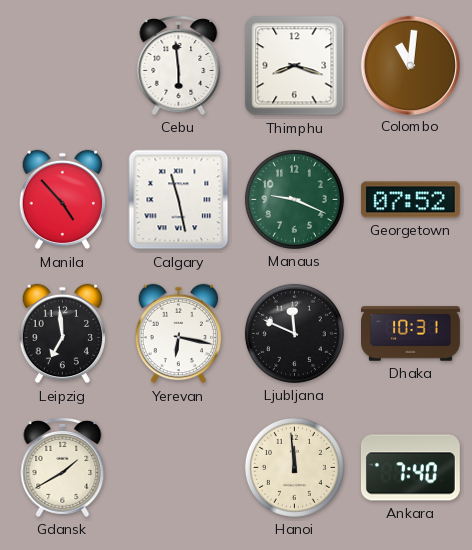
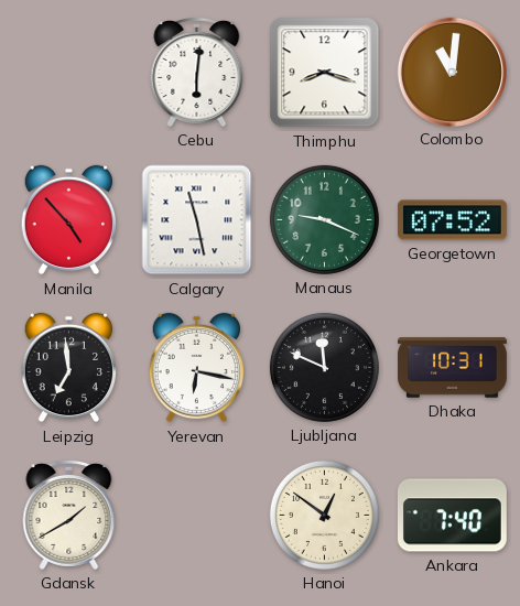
Cebu: 5:59 -> 6:01
Hanoi: 11:59 -> 12:51
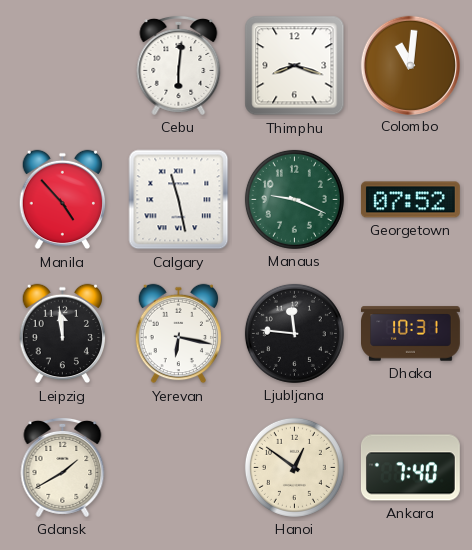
Leipzig: 6:59 -> 11:59
Ljubljana: 11:49 -> 11:46
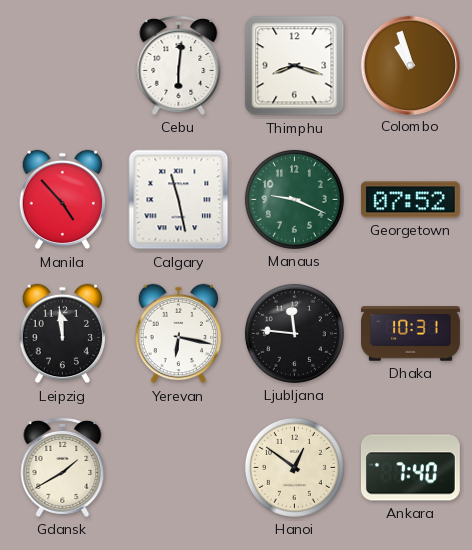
Colombo: 11:01 -> 10:57
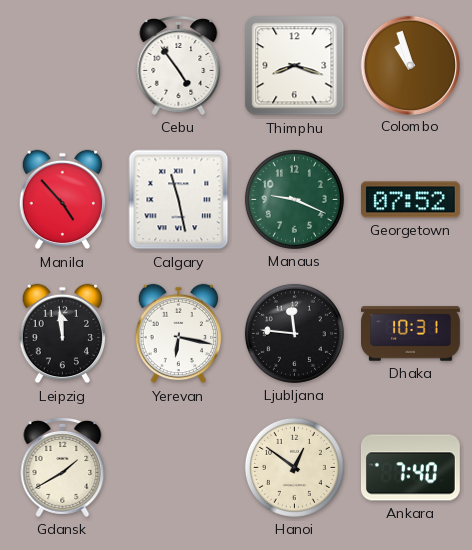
Cebu: 6:01 -> 4:54
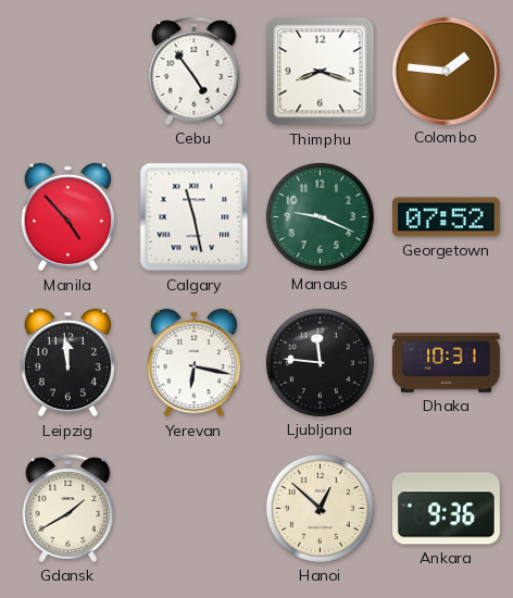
Colombo: 10:57 -> 1:46
Hanoi: 12:51 -> 12:52
Ankara: 7:40 -> 9:36
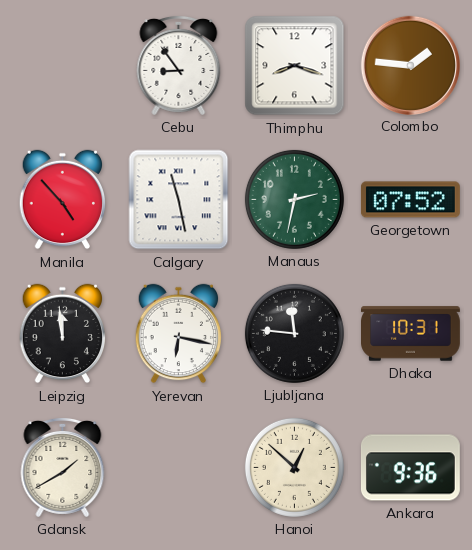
Cebu: 4:54 -> 8:54
Manaus: 9:19 -> 2:32
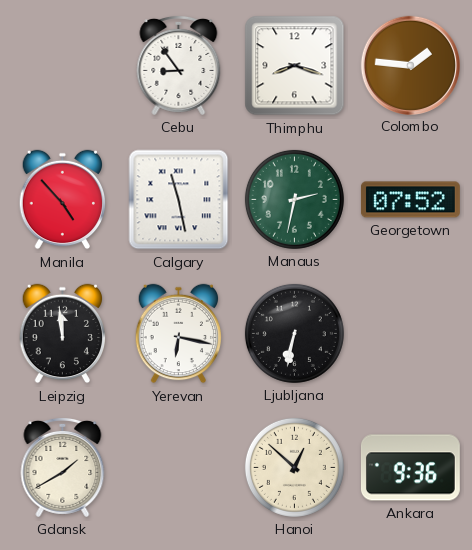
Ljubljana: 11:46 -> 6:32
Dhaka: 10:31 -> none
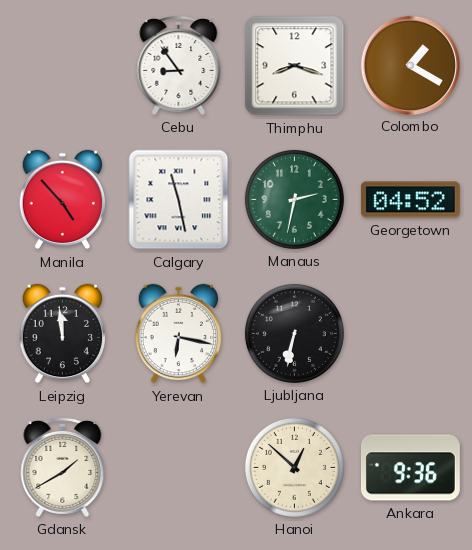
Colombo: 1:46 -> 1:20
Georgetown: 07:52 -> 04:52
